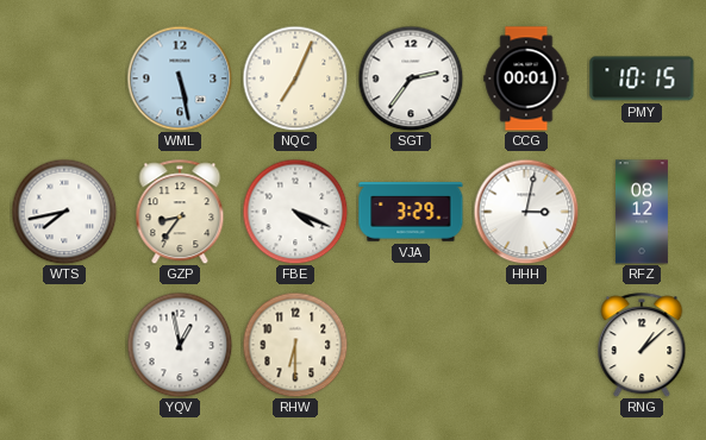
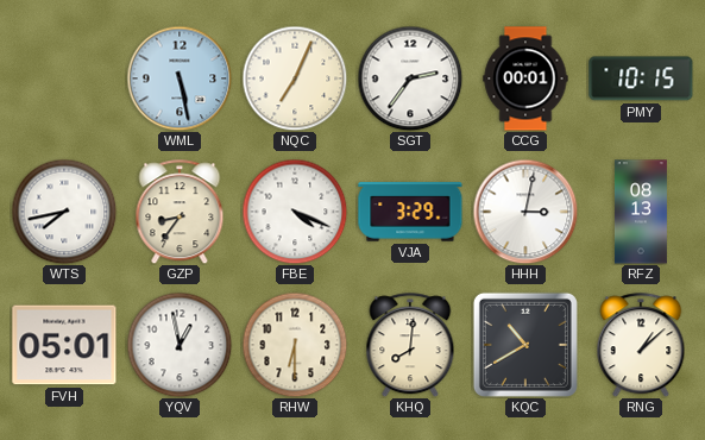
RFZ: 08:12 -> 08:13
FVH: none -> 05:01
KHQ: none -> 8:01
KQC: none -> 10:40
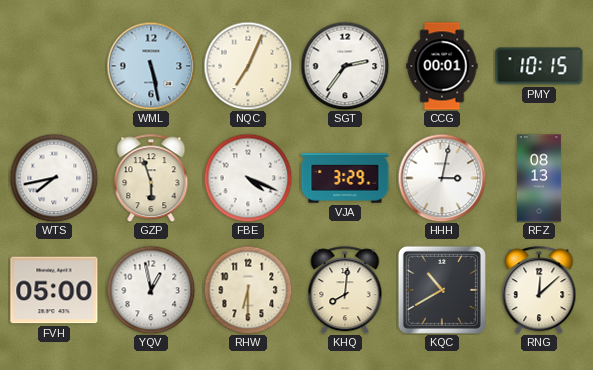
GZP: 8:36 -> 5:57
FVH: 05:01 -> 05:00
RNG: 1:08 -> 12:08
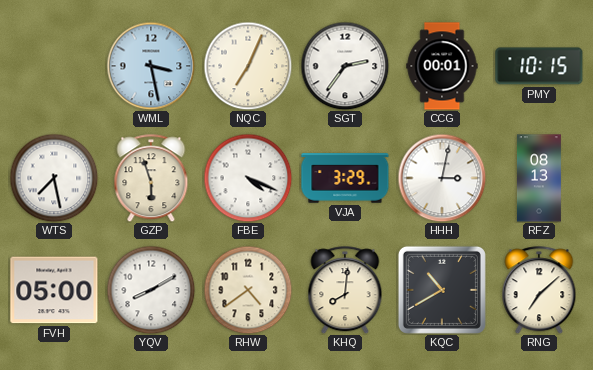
WML: 5:28 -> 3:28
WTS: 7:43 -> 7:28
YQV: 12:58 -> 8:10
RHW: 6:30 -> 4:39
RNG: 12:08 -> 7:08
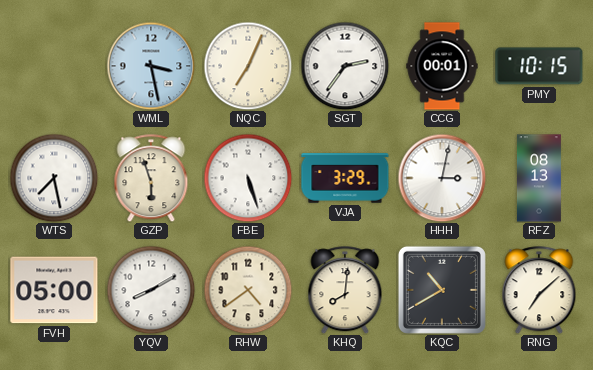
FBE: 4:19 -> 5:27
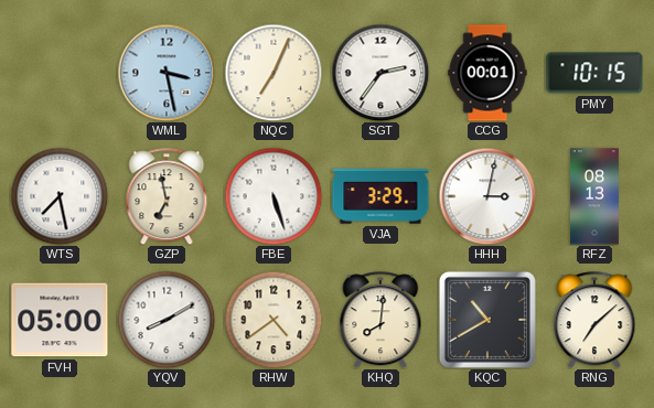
GZP: 5:57 -> 6:58
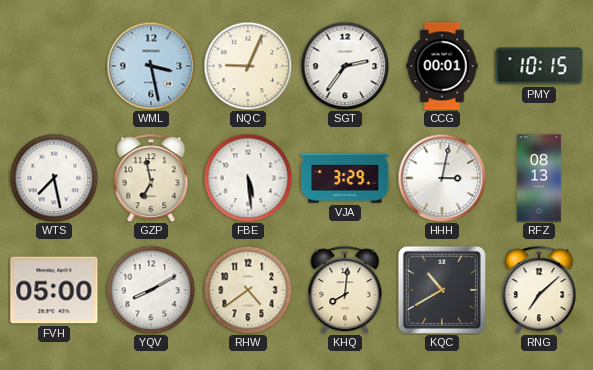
NQC: 7:04 -> 9:04
FBE: 5:27 -> 5:29
